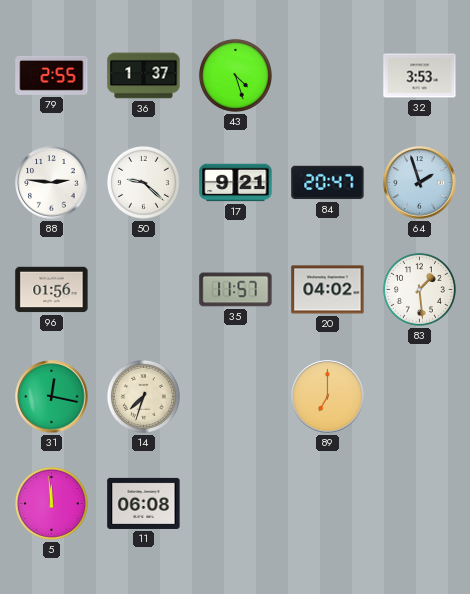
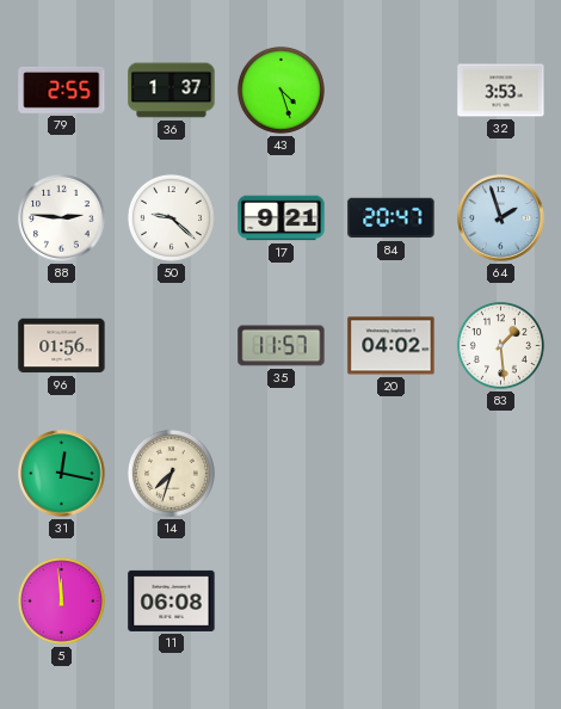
89: 7:00 -> none
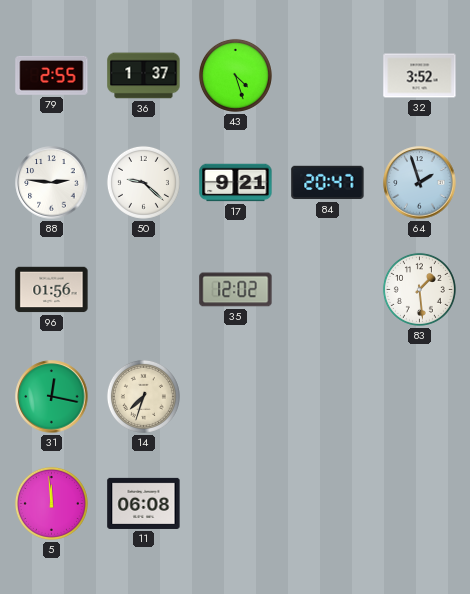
32: 3:53 -> 3:52
35: 11:57 -> 12:02
20: 04:02 -> none
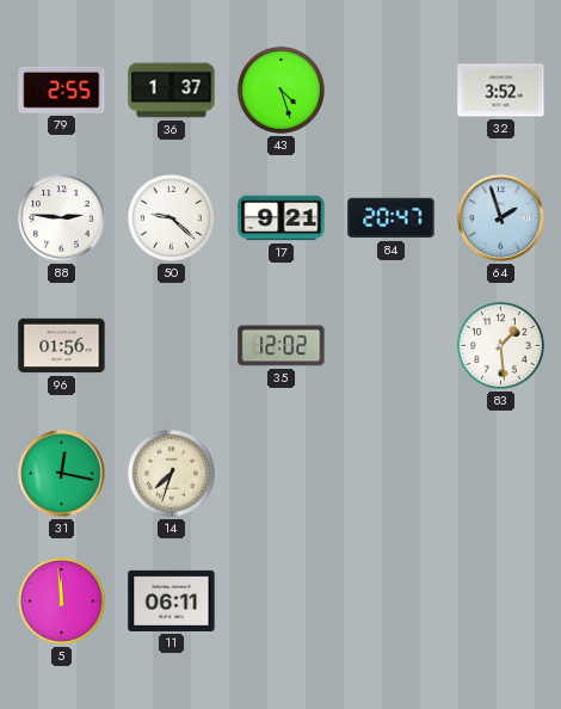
11: 06:08 -> 06:11
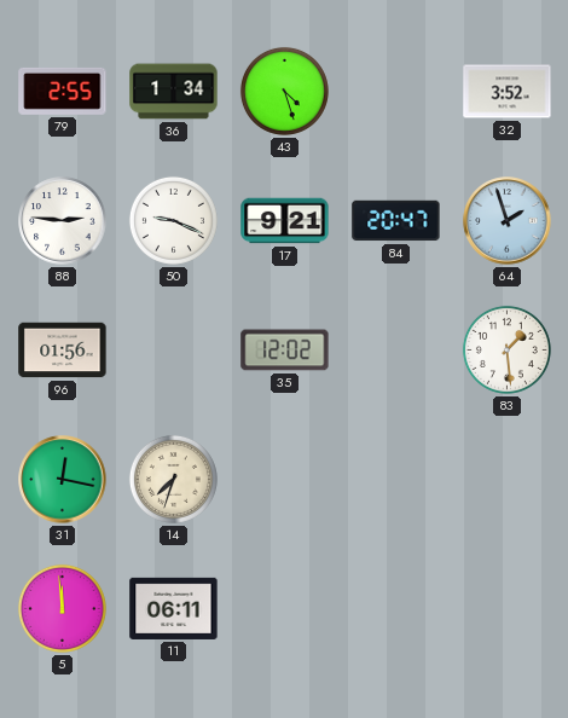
36: 1:37 -> 1:34
50: 9:22 -> 9:19
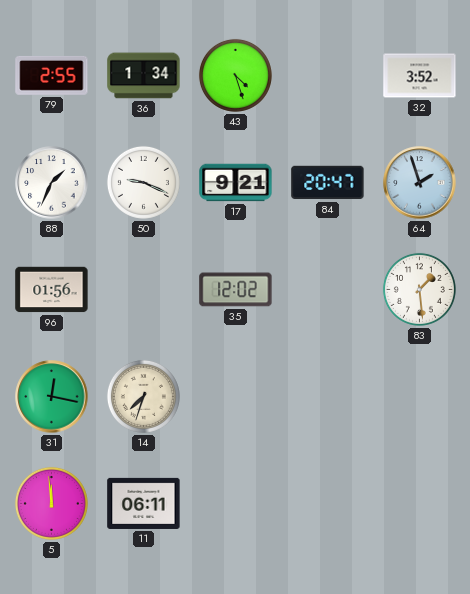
88: 2:46 -> 1:34
